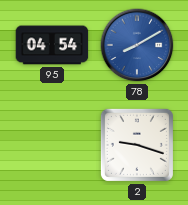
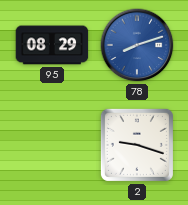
95: 04:54 -> 08:29
78: 8:10 -> 8:12
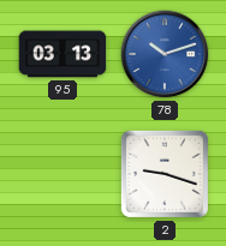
95: 08:29 -> 03:13
78: 8:12 -> 10:12
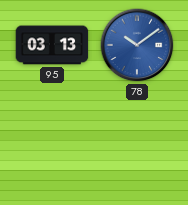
78: 10:12 -> 10:09
2: 9:18 -> none
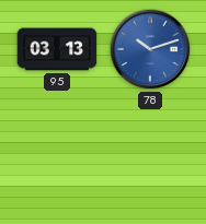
78: 10:09 -> 10:12
